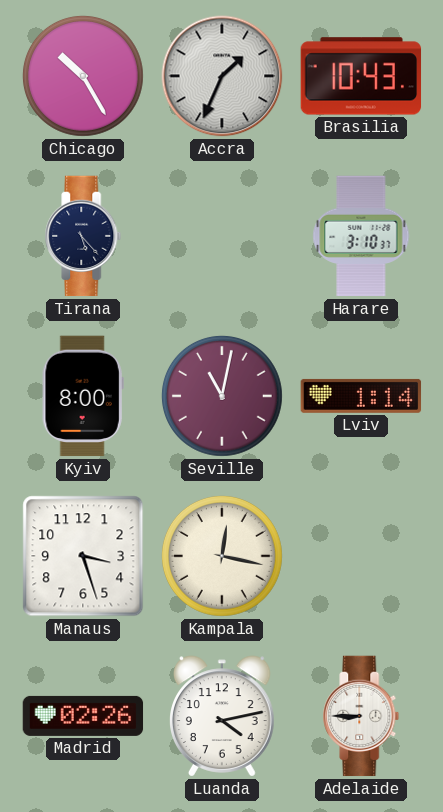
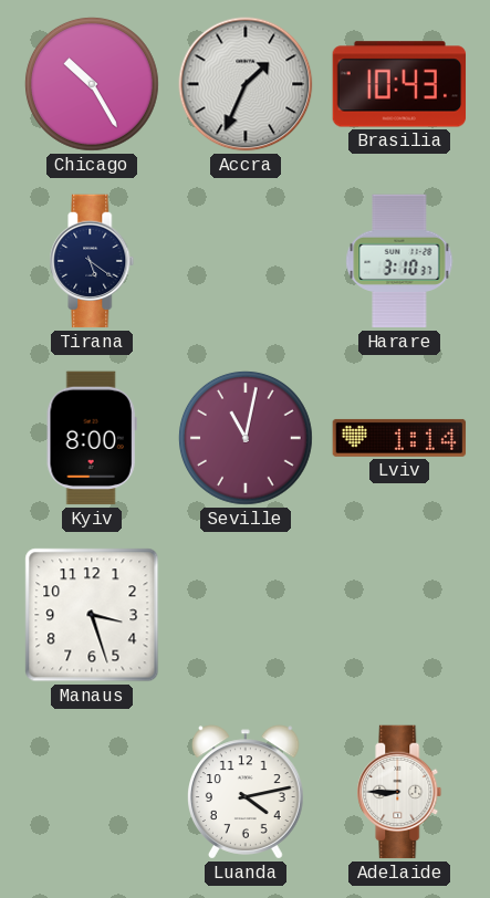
Tirana: 5:23 -> 5:21
Kampala: 12:17 -> none
Madrid: 02:26 -> none
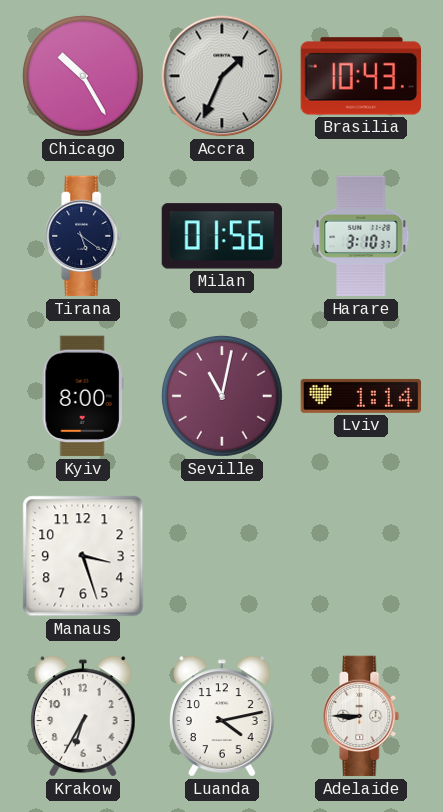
Milan: none -> 01:56
Krakow: none -> 6:35
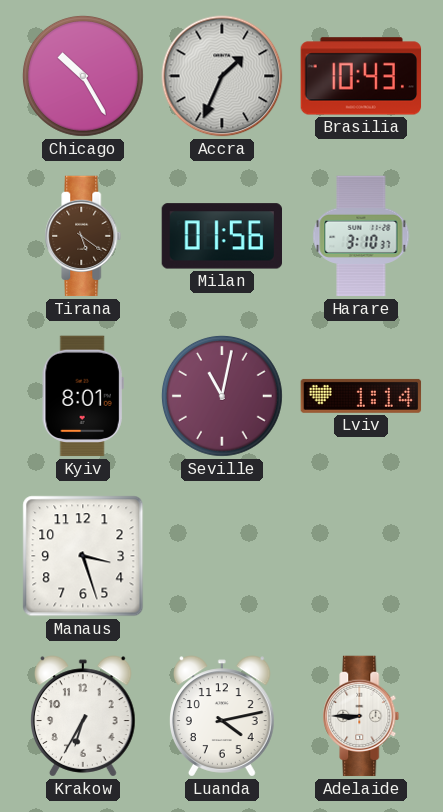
Tirana dial: navy -> brown
Kyiv: 8:00 -> 8:01
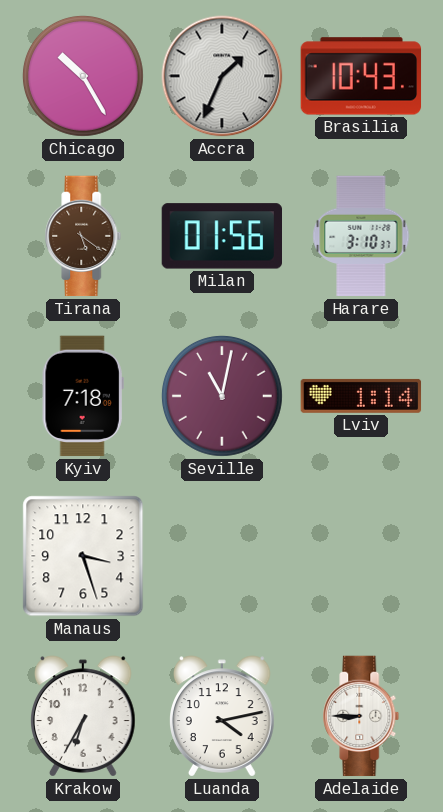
Kyiv: 8:01 -> 7:18
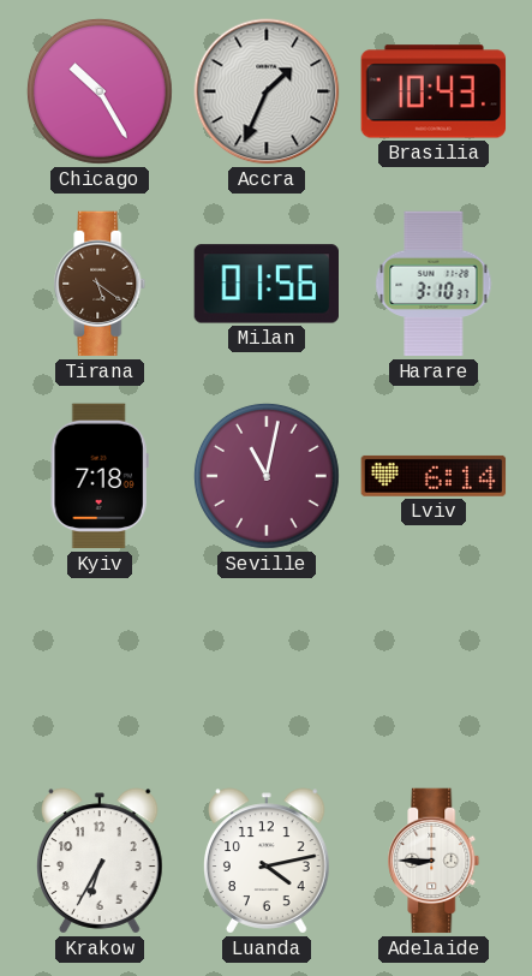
Lviv: 1:14 -> 6:14
Manaus: 3:27 -> none
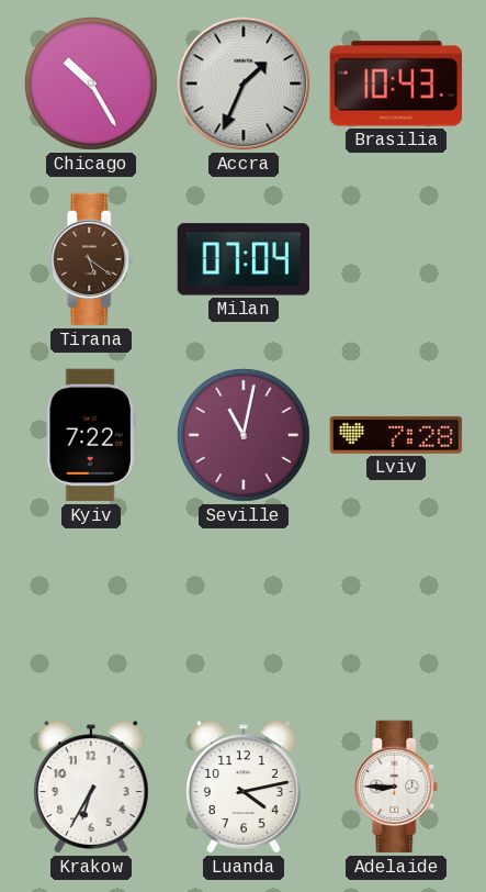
Milan: 01:56 -> 07:04
Harare: 3:10 -> none
Kyiv: 7:18 -> 7:22
Lviv: 6:14 -> 7:28
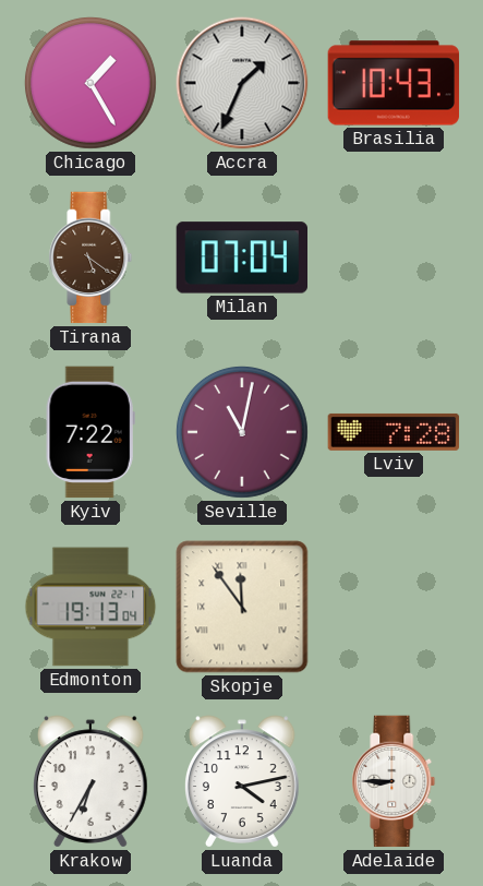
Chicago: 10:25 -> 1:25
Edmonton: none -> 19:13
Skopje: none -> 11:54
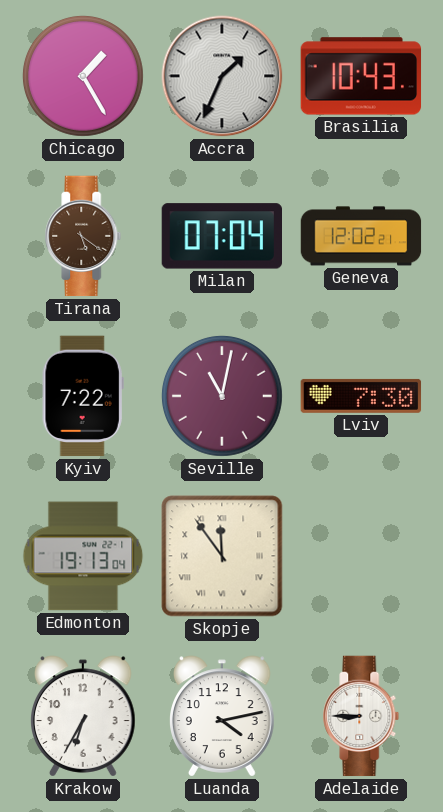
Geneva: none -> 12:02
Lviv: 7:28 -> 7:30
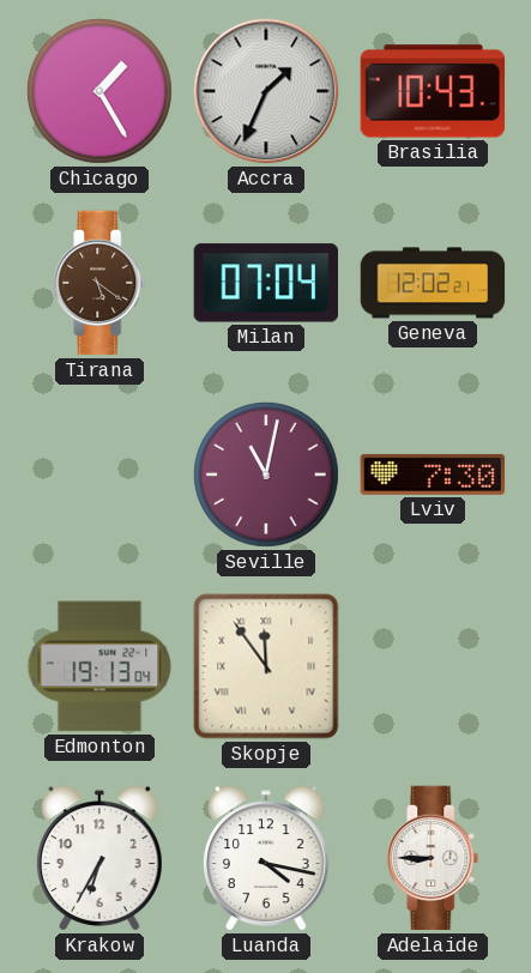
Kyiv: 7:22 -> none
Luanda: 4:13 -> 4:17
